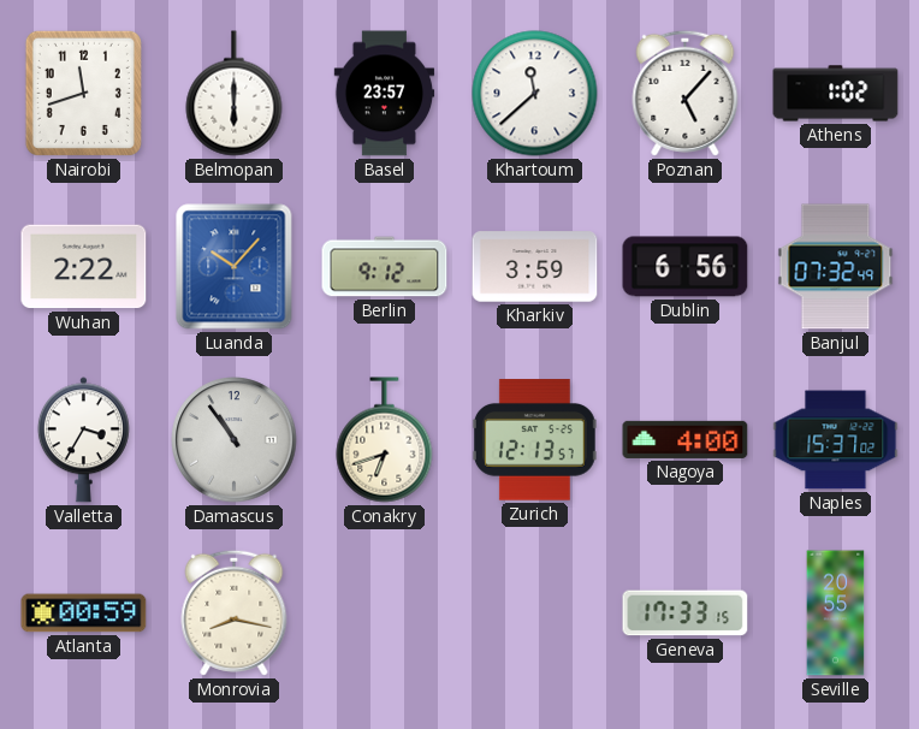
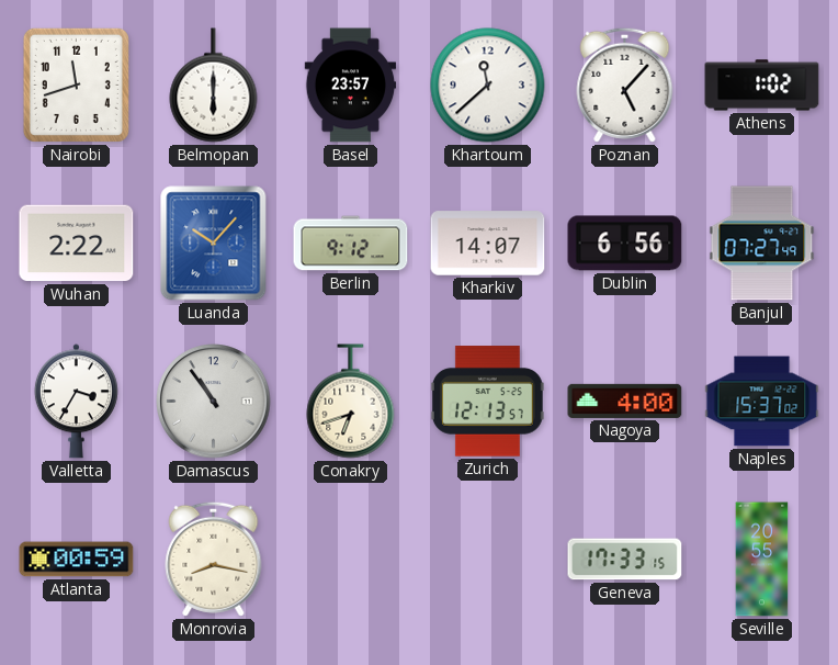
Kharkiv: 3:59 -> 14:07
Banjul: 07:32 -> 07:27
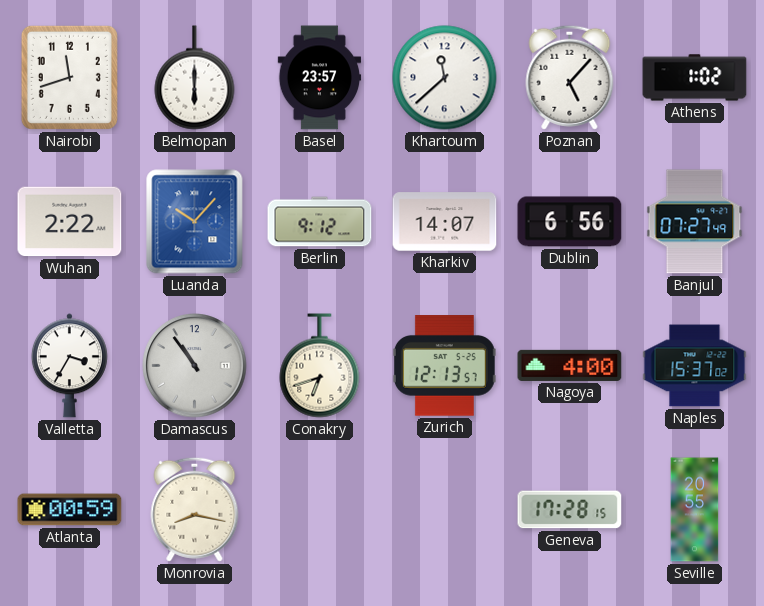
Geneva: 17:33 -> 17:28
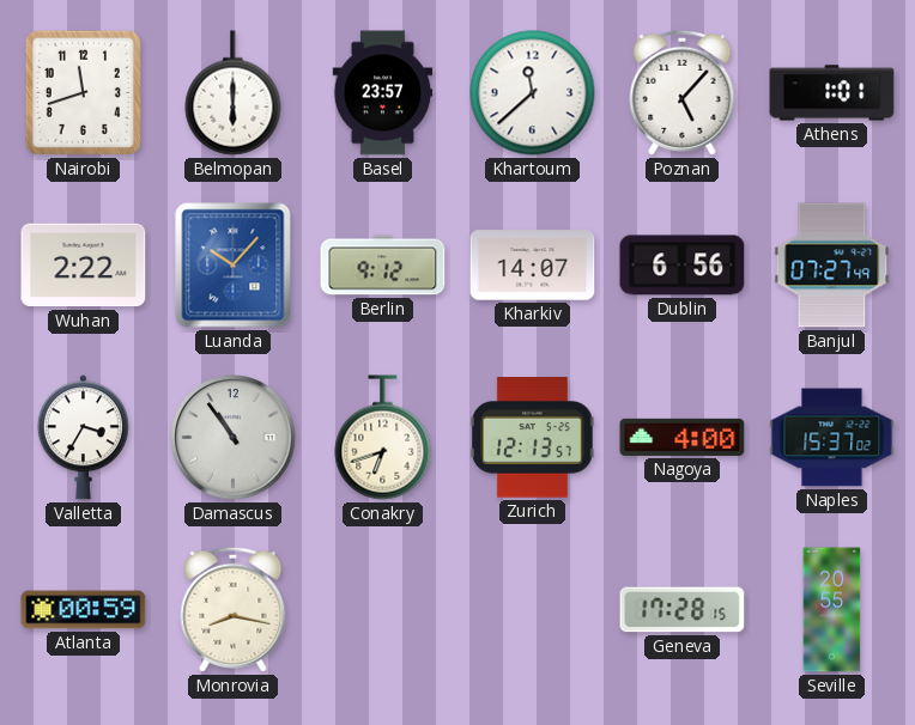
Athens: 1:02 -> 1:01
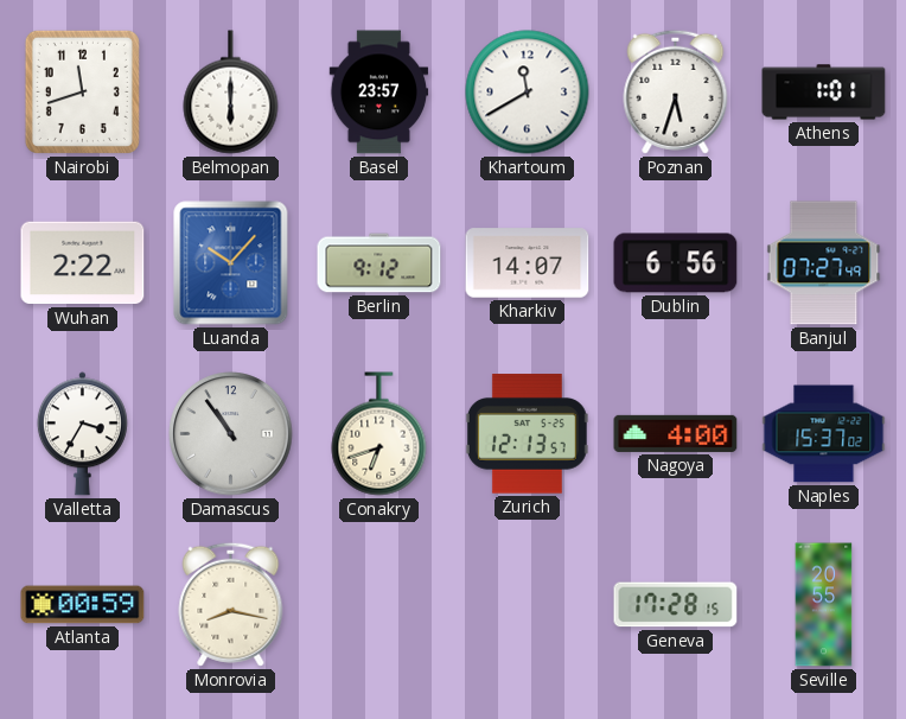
Khartoum: 11:38 -> 11:40
Poznan: 5:07 -> 5:33
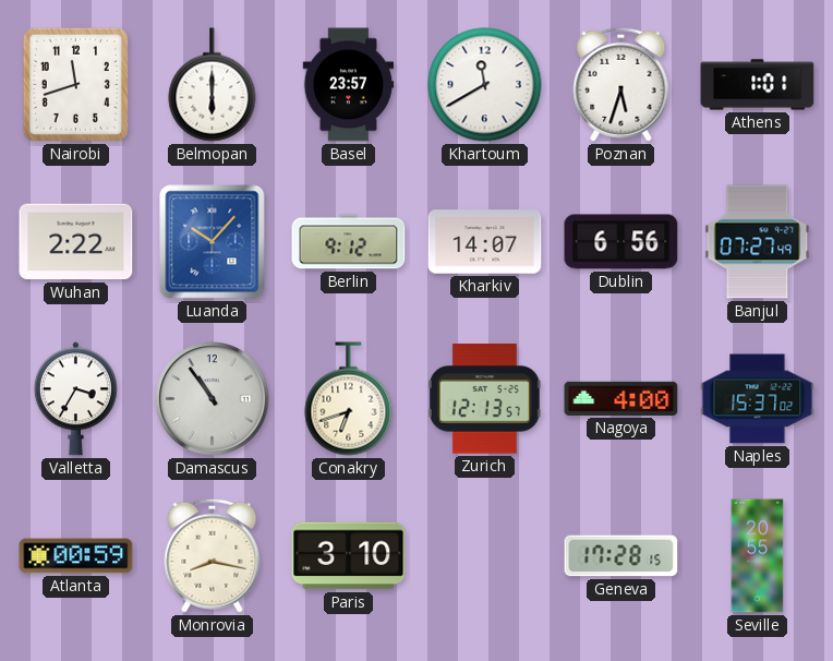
Paris: none -> 3:10
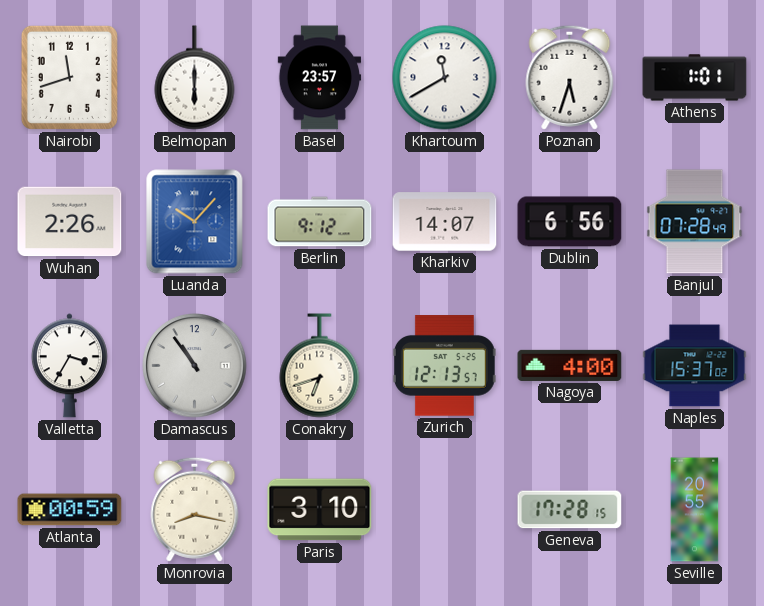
Wuhan: 2:22 -> 2:26
Banjul: 07:27 -> 07:28
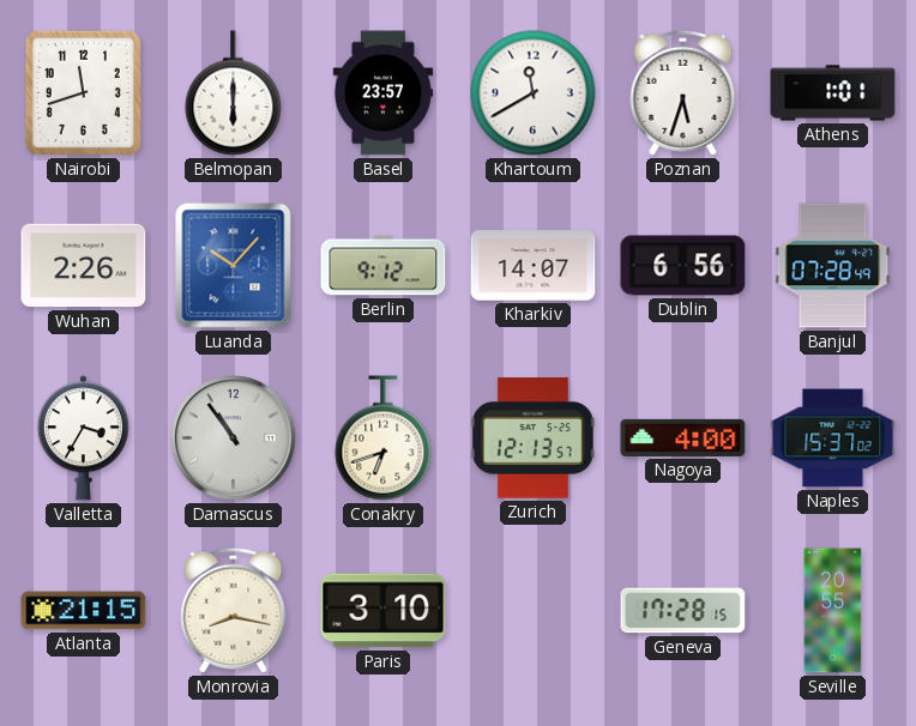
Atlanta: 00:59 -> 21:15
